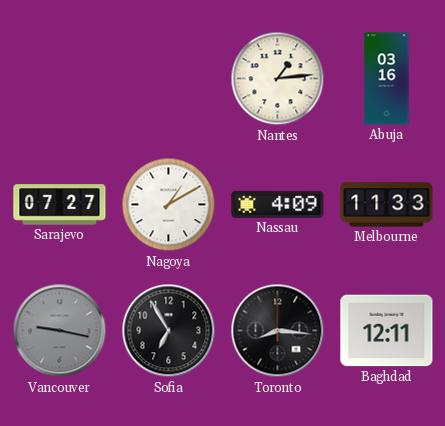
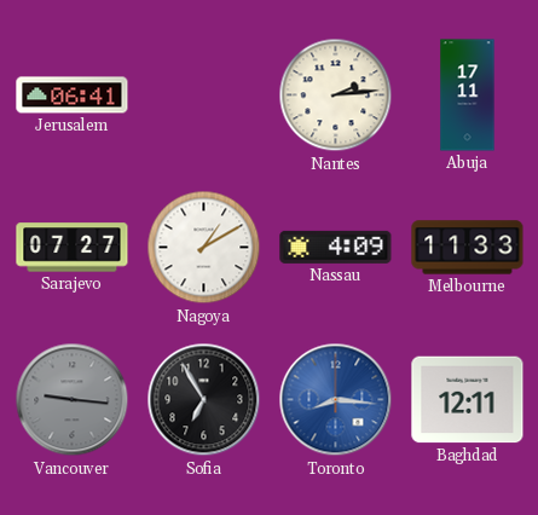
Jerusalem: none -> 06:41
Nantes: 1:14 -> 2:14
Abuja: 03:16 -> 17:11
Vancouver: 9:17 -> 9:16
Toronto dial: black -> blue
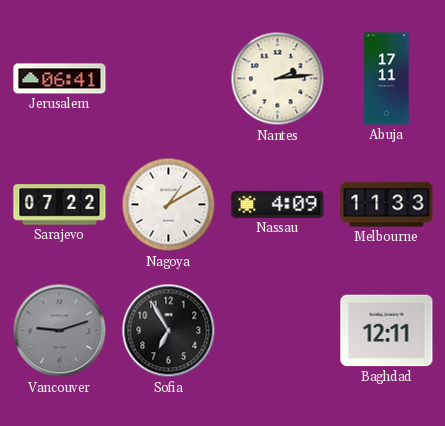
Sarajevo: 07:27 -> 07:22
Vancouver: 9:16 -> 9:12
Toronto: 8:16 -> none
